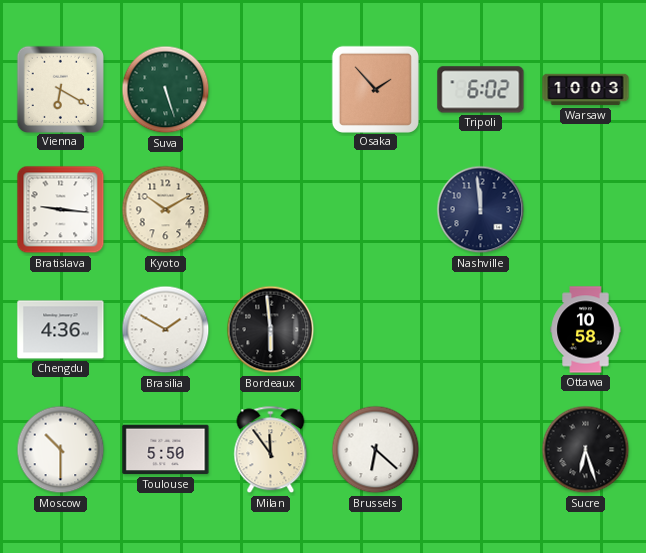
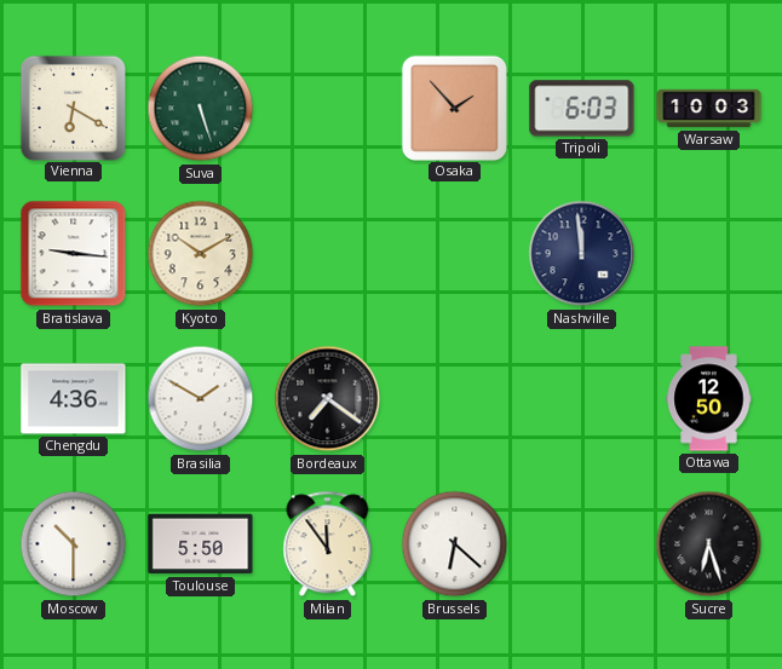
Tripoli: 6:02 -> 6:03
Bordeaux: 5:59 -> 7:21
Ottawa: 10:58 -> 12:50
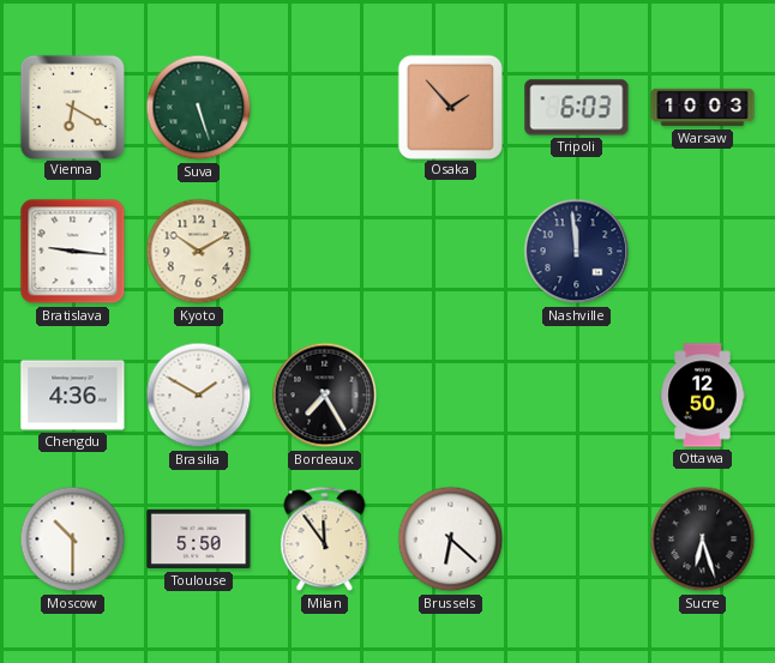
Bordeaux: 7:21 -> 7:25
